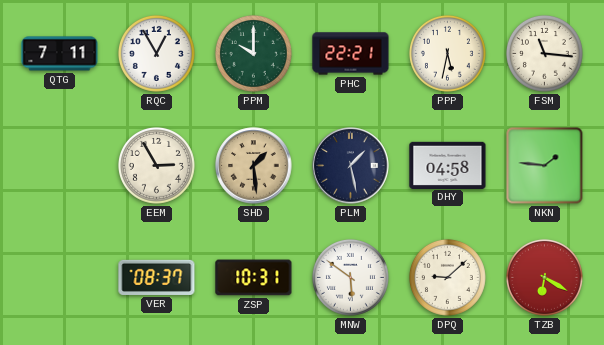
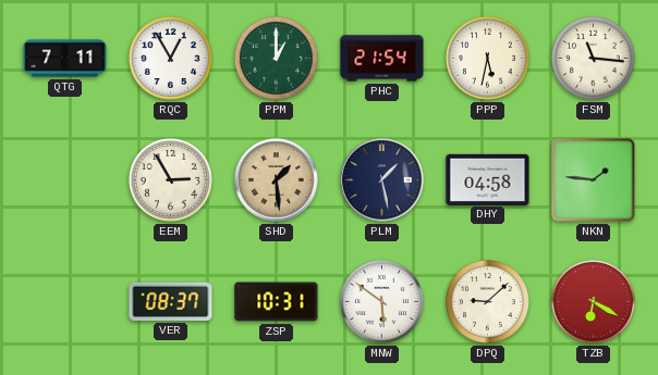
PPM: 10:00 -> 1:00
PHC: 22:21 -> 21:54
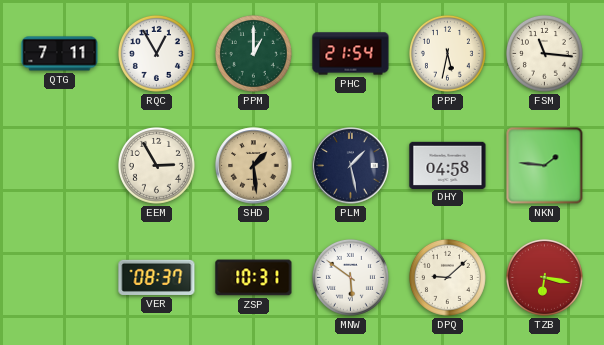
TZB: 6:20 -> 6:17
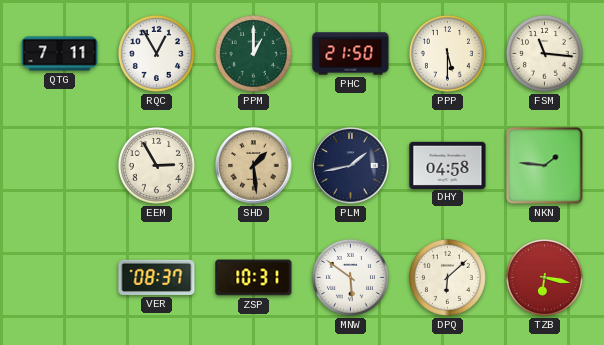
PHC: 21:54 -> 21:50
PPP: 5:32 -> 5:30
PLM: 1:28 -> 1:43
DPQ: 9:08 -> 6:08
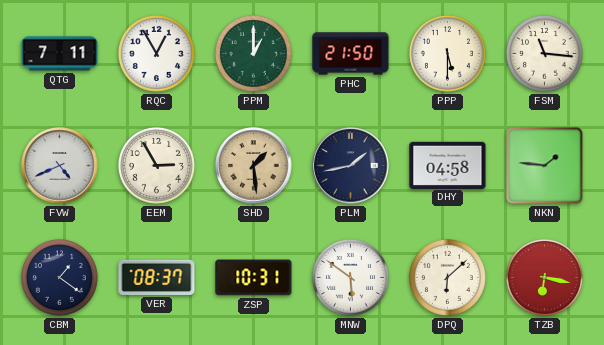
FVW: none -> 4:41
CBM: none -> 1:21
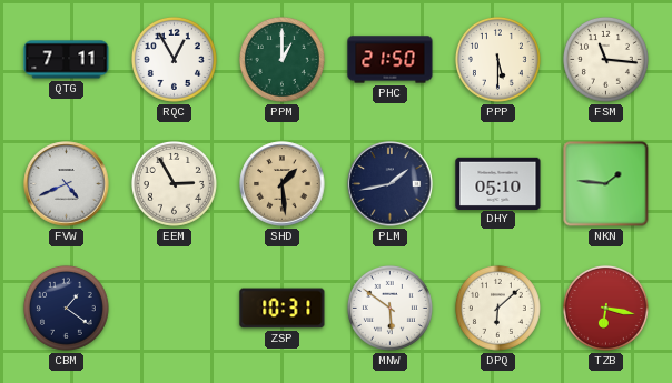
DHY: 04:58 -> 05:10
VER: 08:37 -> none
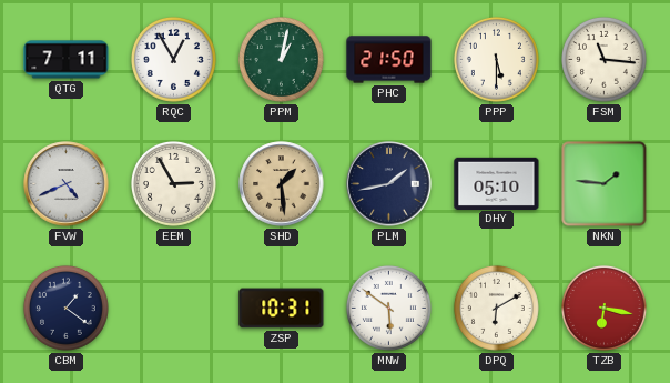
PPM: 1:00 -> 1:02
DPQ: 6:08 -> 6:10
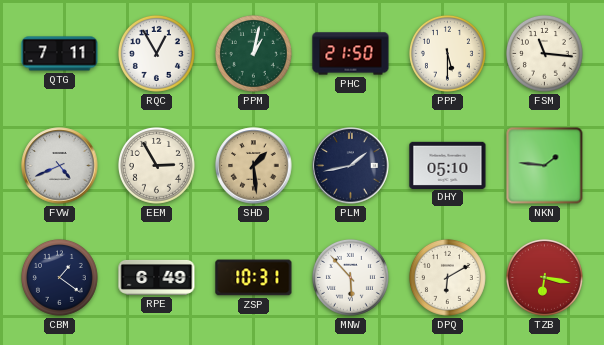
RPE: none -> 6:49
MNW: 5:51 -> 5:53
